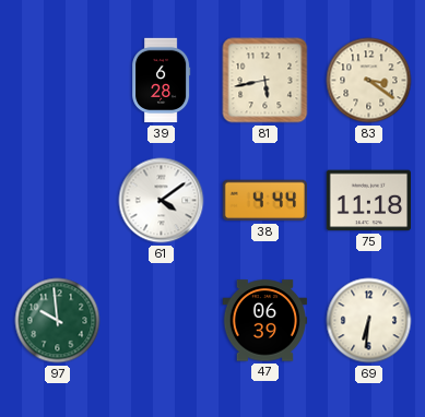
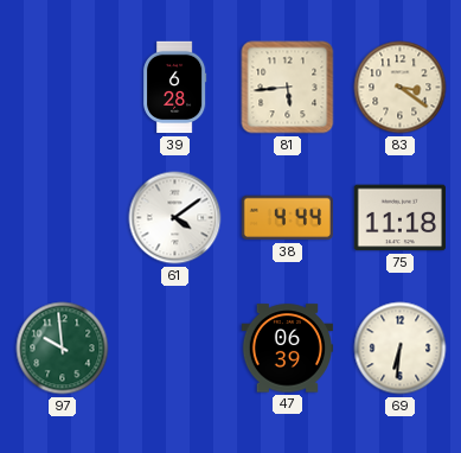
81: 5:43 -> 5:44
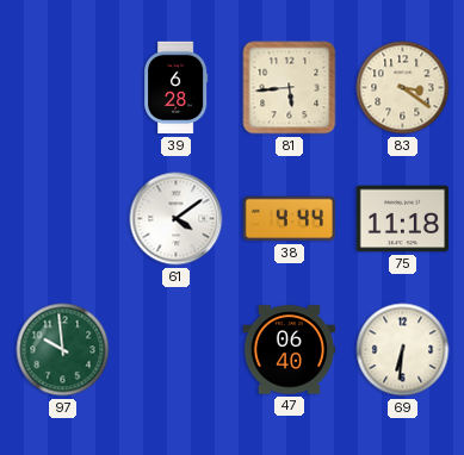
47: 06:39 -> 06:40
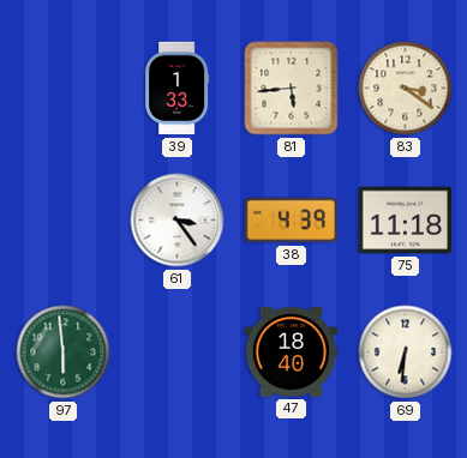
39: 6:28 -> 1:33
61: 4:09 -> 3:24
38: 4:44 -> 4:39
97: 9:59 -> 5:59
47: 06:40 -> 18:40
